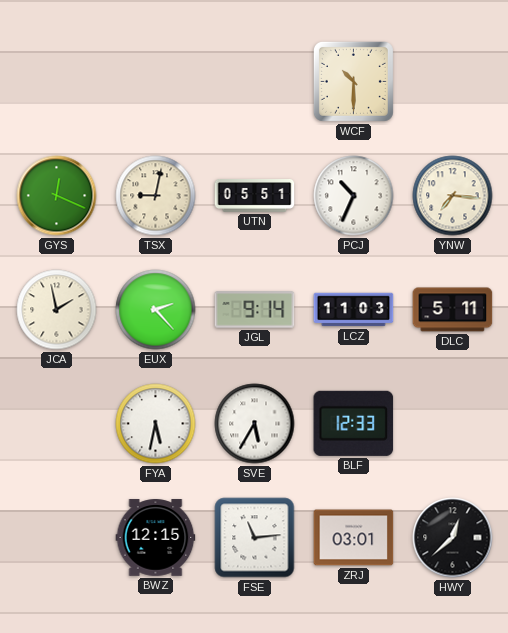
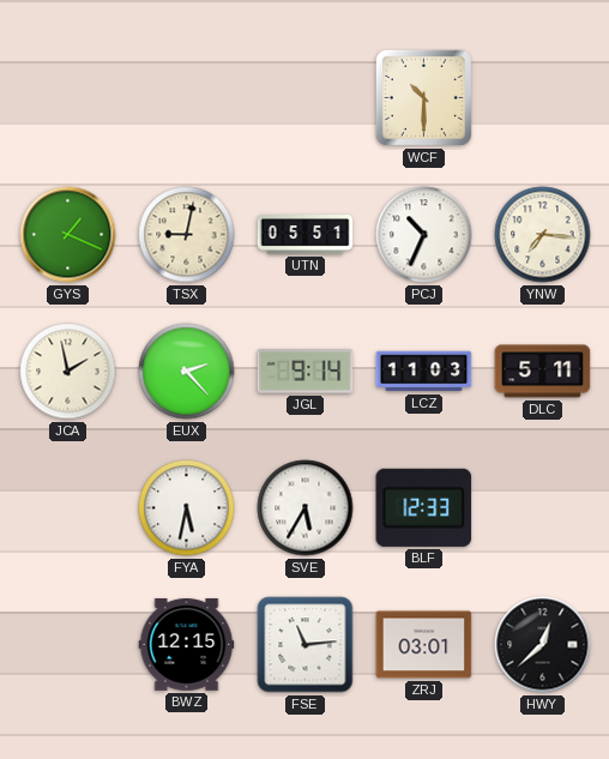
GYS: 12:19 -> 1:19
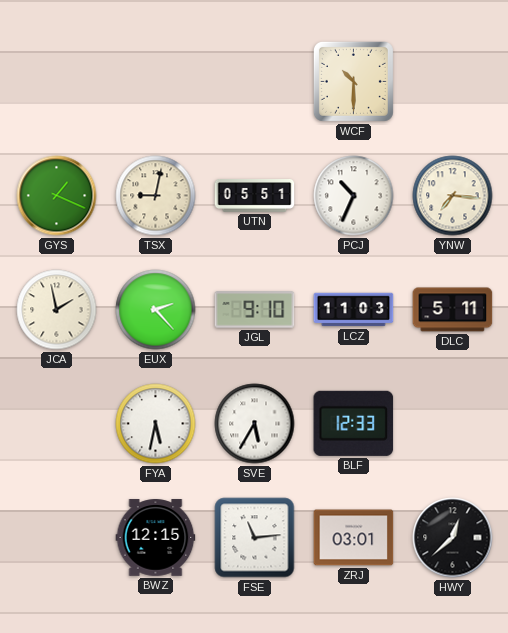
JGL: 9:14 -> 9:10
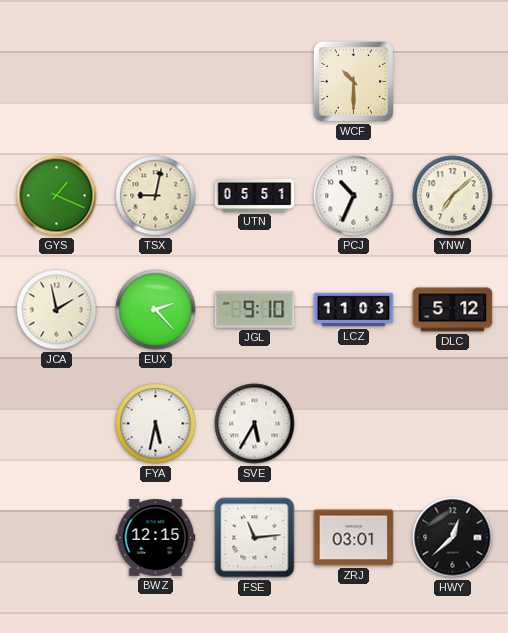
YNW: 7:16 -> 7:08
DLC: 5:11 -> 5:12
BLF: 12:33 -> none
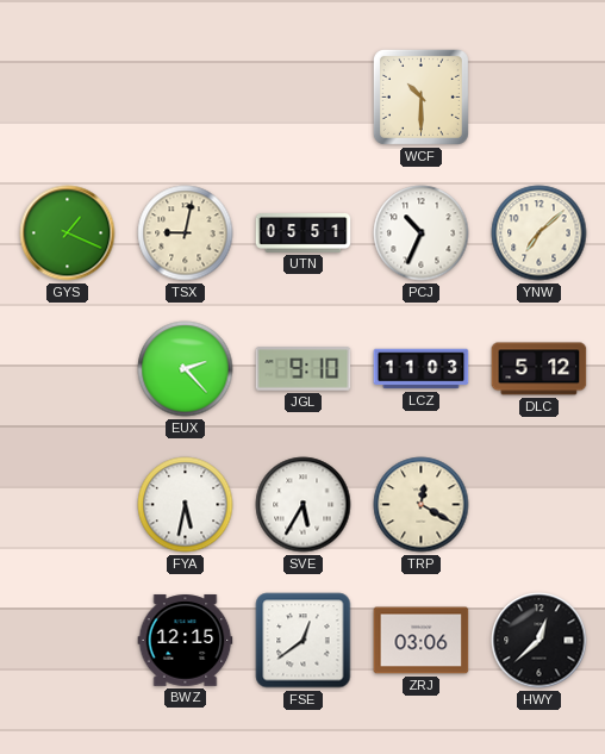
JCA: 1:58 -> none
TRP: none -> 12:20
FSE: 11:14 -> 12:39
ZRJ: 03:01 -> 03:06
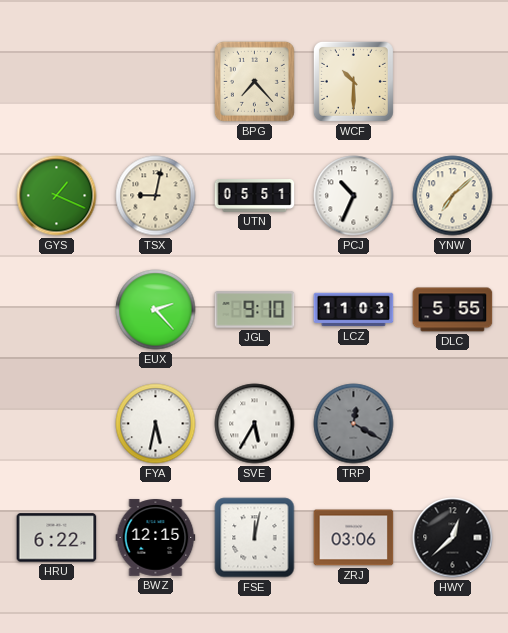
BPG: none -> 7:23
DLC: 5:12 -> 5:55
TRP dial: cream -> grey
HRU: none -> 6:22
FSE: 12:39 -> 12:02
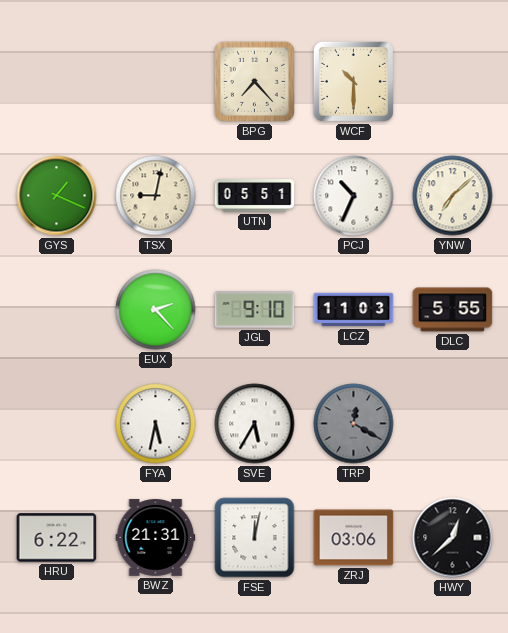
BWZ: 12:15 -> 21:31
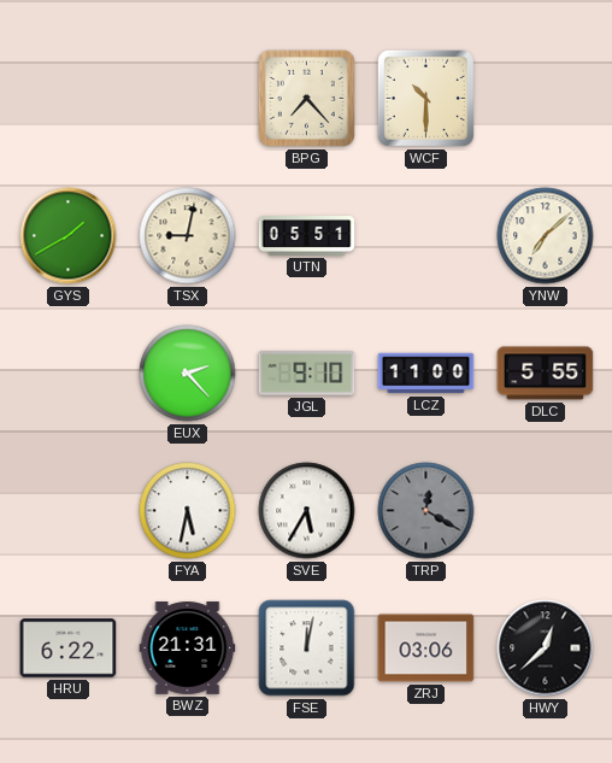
GYS: 1:19 -> 1:40
PCJ: 10:34 -> none
LCZ: 11:03 -> 11:00
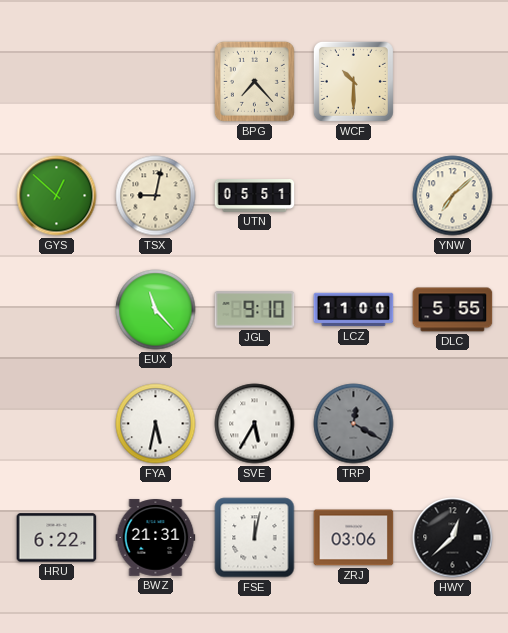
GYS: 1:40 -> 12:52
EUX: 2:23 -> 11:23
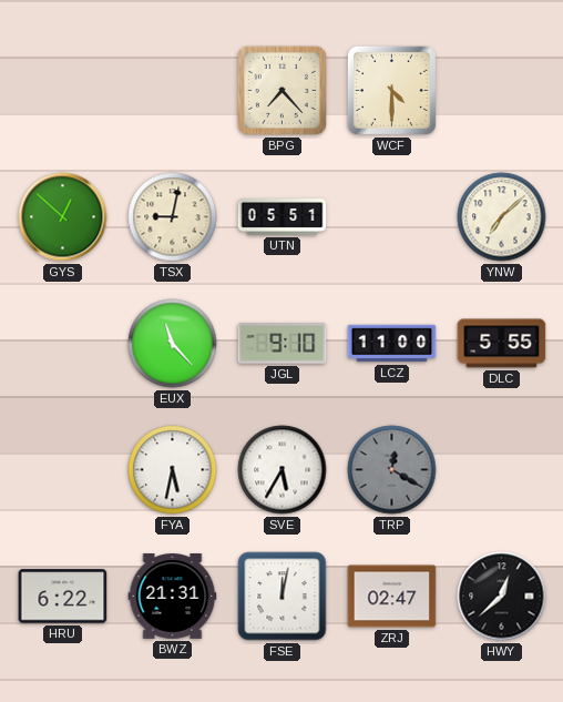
WCF: 10:30 -> 4:30
ZRJ: 03:06 -> 02:47
